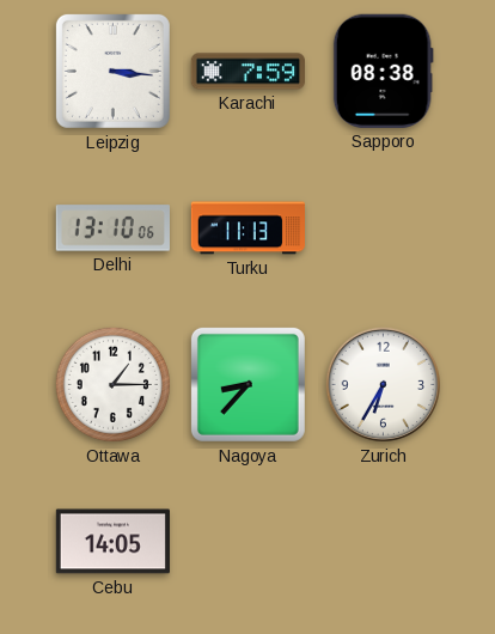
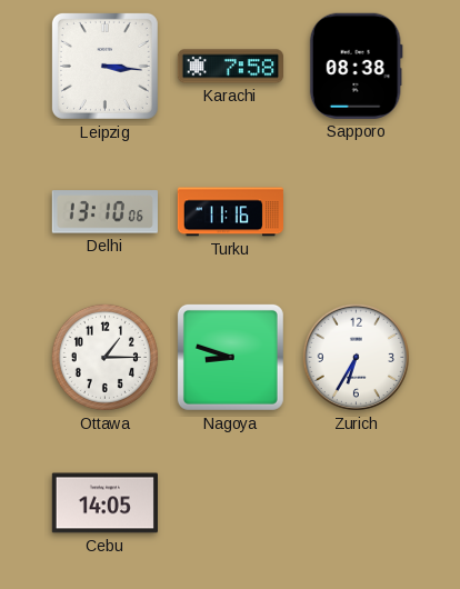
Karachi: 7:59 -> 7:58
Turku: 11:13 -> 11:16
Nagoya: 8:37 -> 8:48
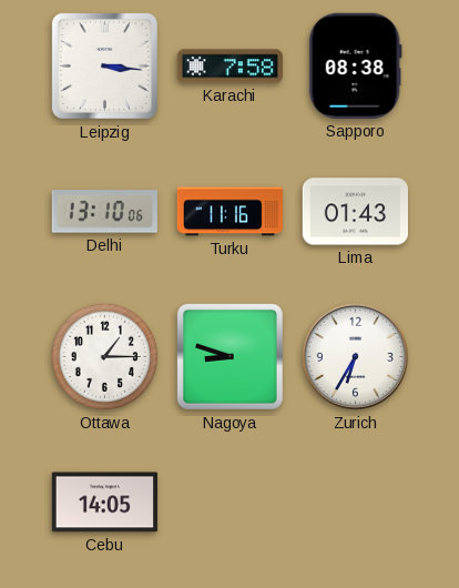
Lima: none -> 01:43
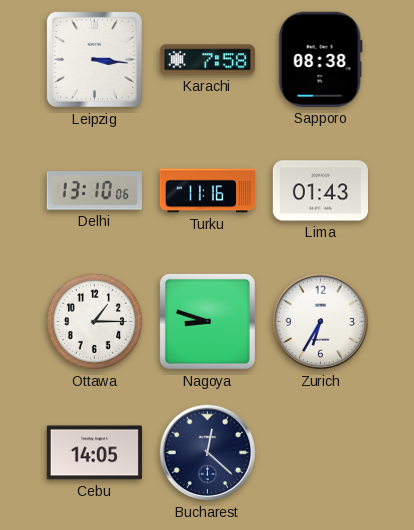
Bucharest: none -> 12:22
